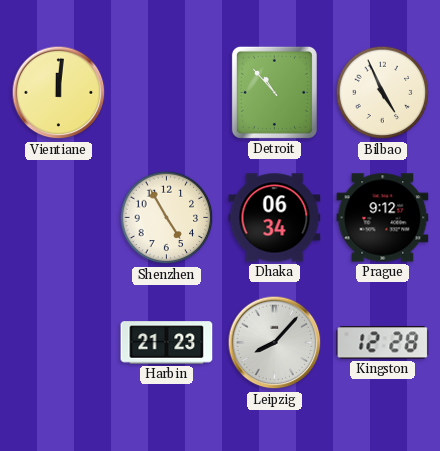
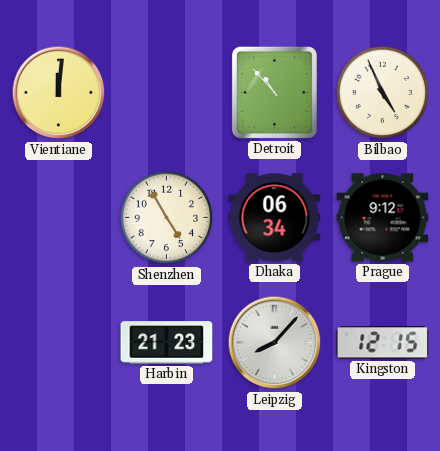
Kingston: 12:28 -> 12:15
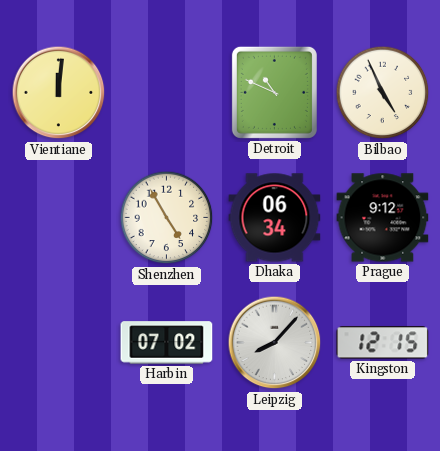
Detroit: 10:53 -> 10:49
Harbin: 21:23 -> 07:02
